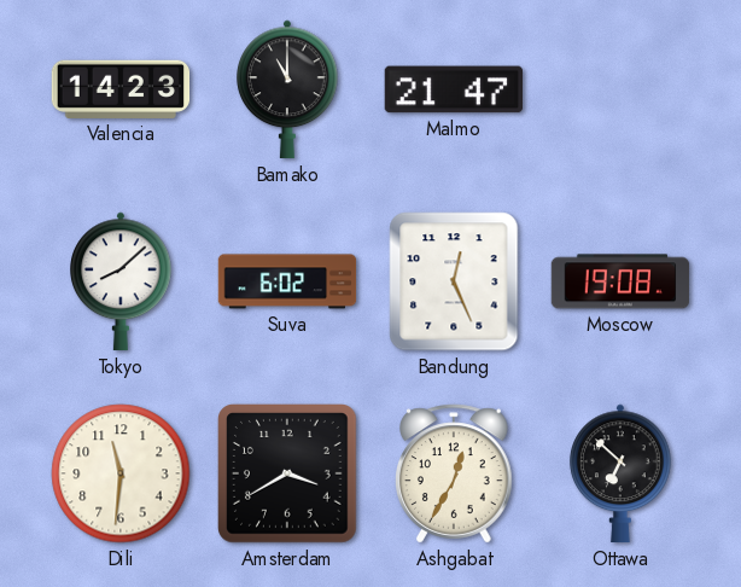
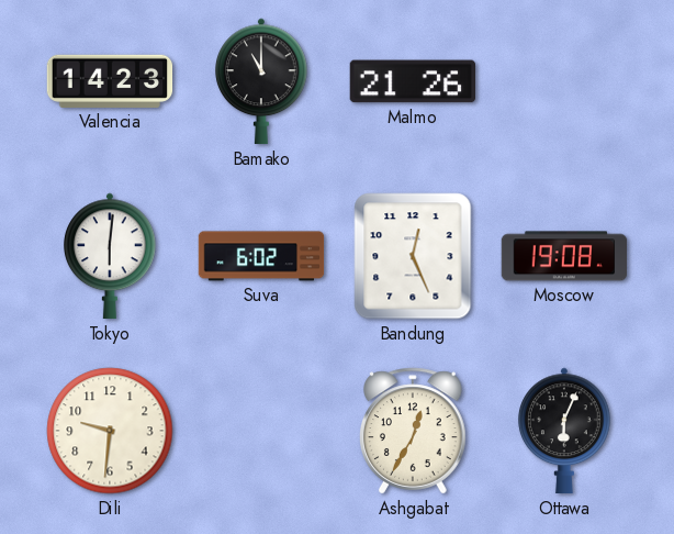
Malmo: 21:47 -> 21:26
Tokyo: 8:08 -> 6:01
Dili: 11:31 -> 9:31
Amsterdam: 3:40 -> none
Ottawa: 6:52 -> 6:04
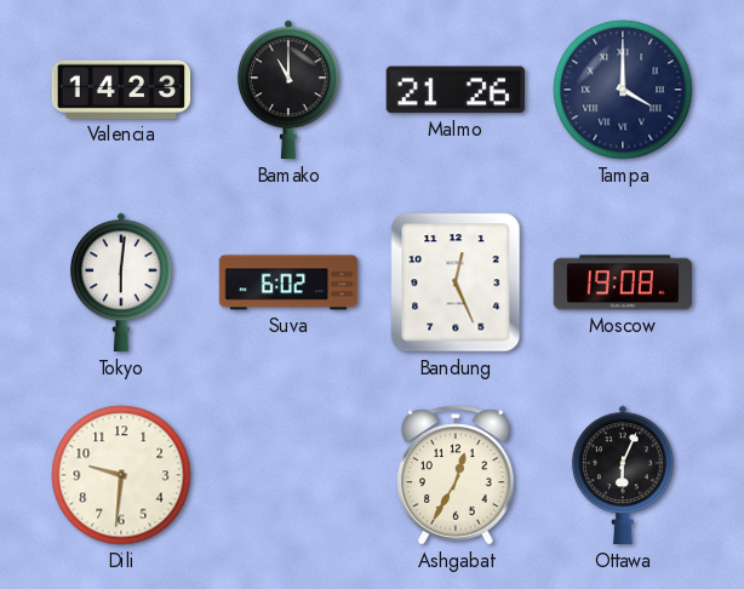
Tampa: none -> 4:00
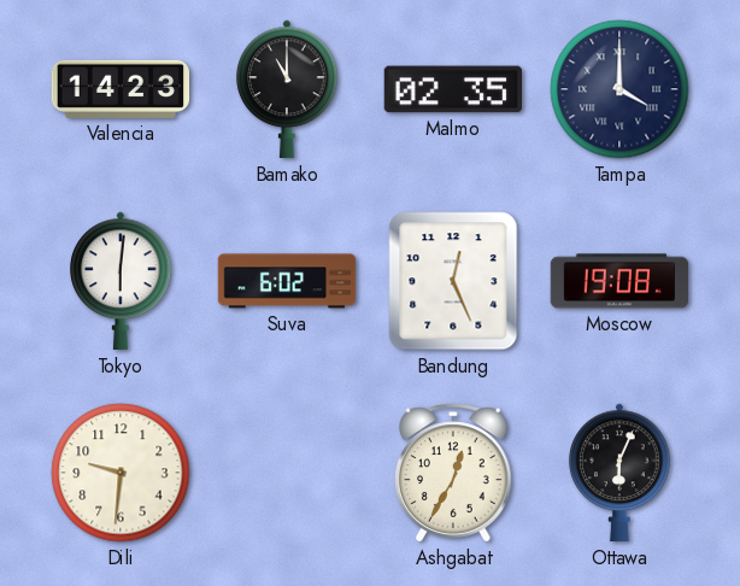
Malmo: 21:26 -> 02:35
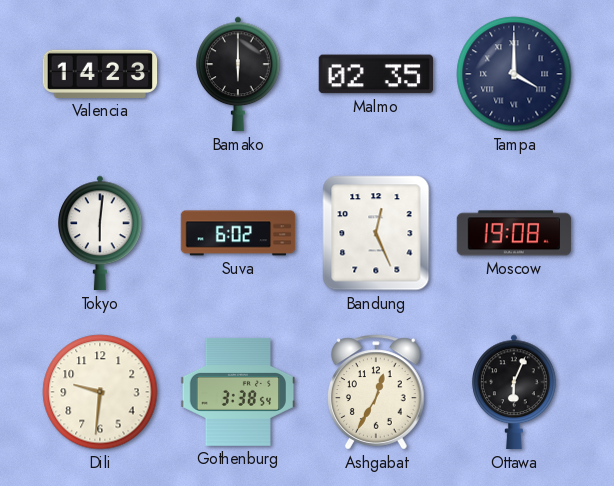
Bamako: 11:00 -> 6:00
Gothenburg: none -> 3:38
